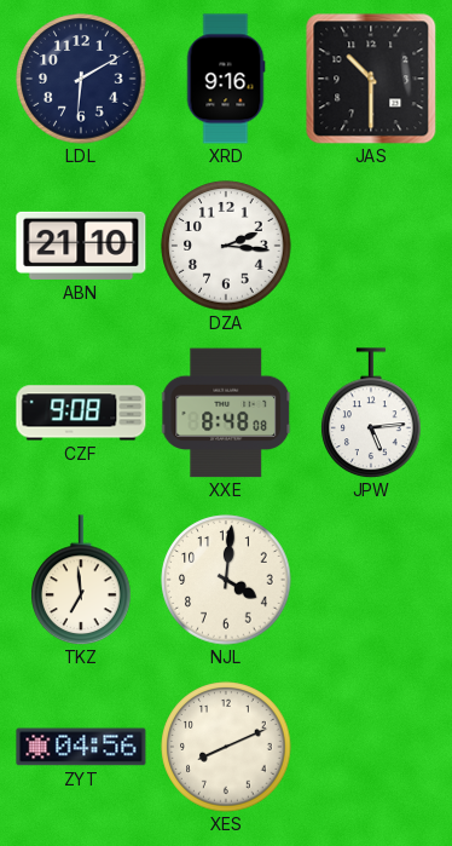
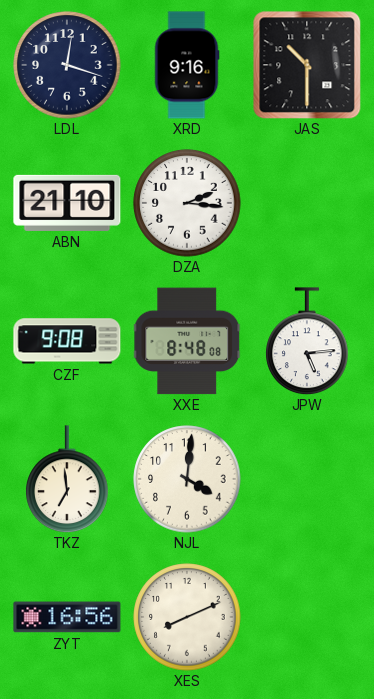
LDL: 6:10 -> 12:18
ZYT: 04:56 -> 16:56
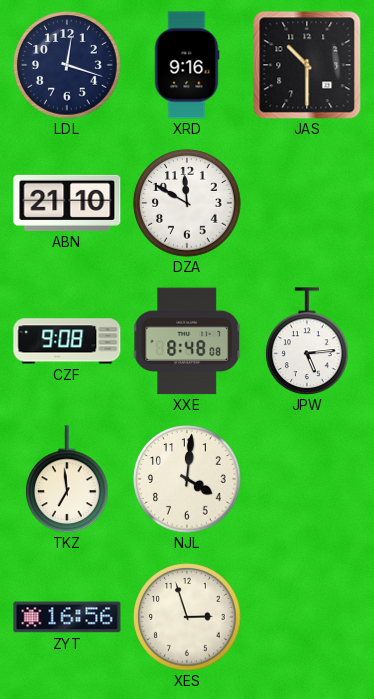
DZA: 2:16 -> 11:50
XES: 8:11 -> 2:57
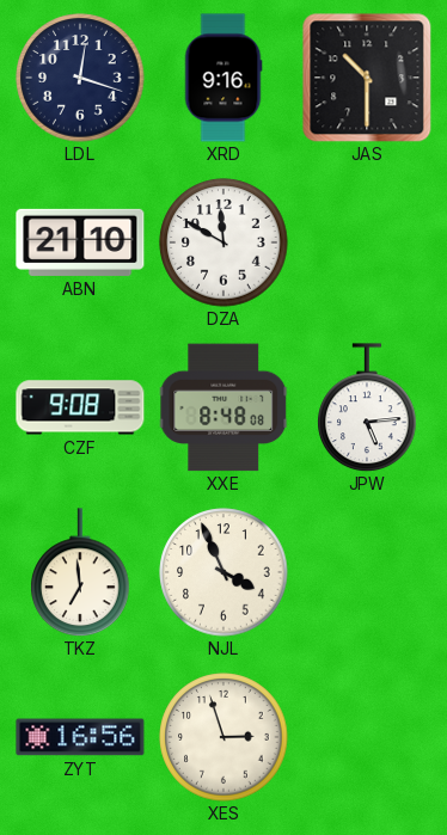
NJL: 4:01 -> 3:56
